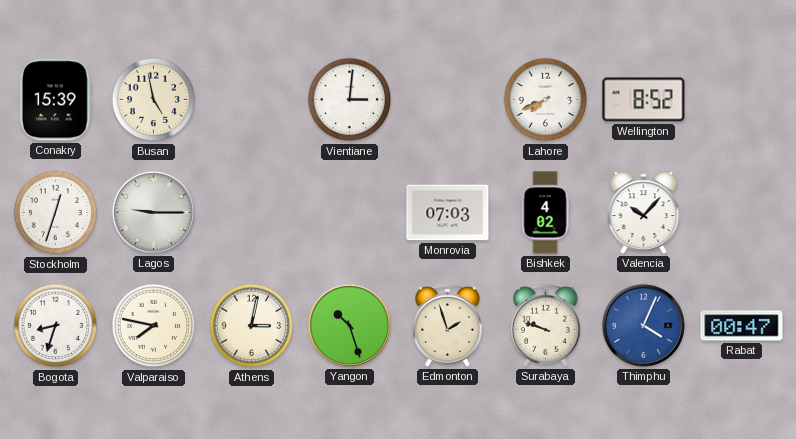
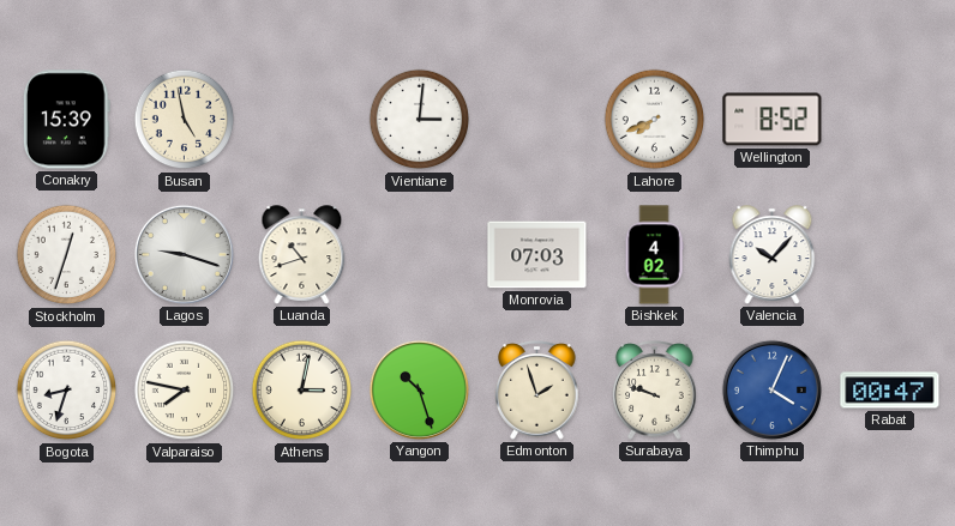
Lagos: 9:15 -> 9:18
Luanda: none -> 10:42
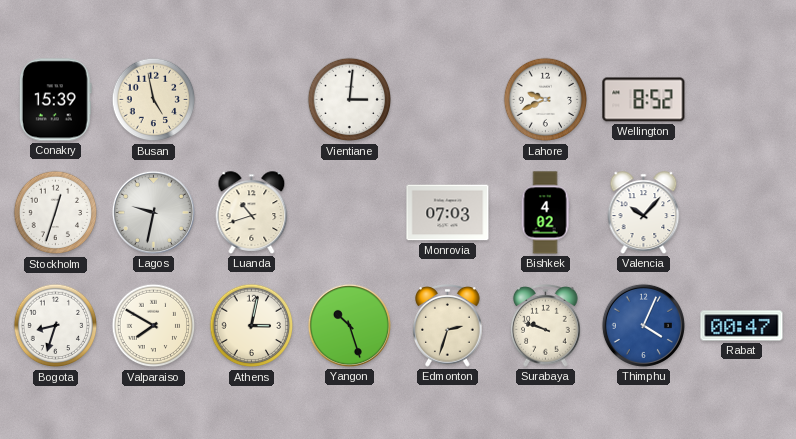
Lahore: 7:41 -> 9:41
Lagos: 9:18 -> 9:32
Valparaiso: 7:47 -> 7:50
Edmonton: 1:57 -> 2:33
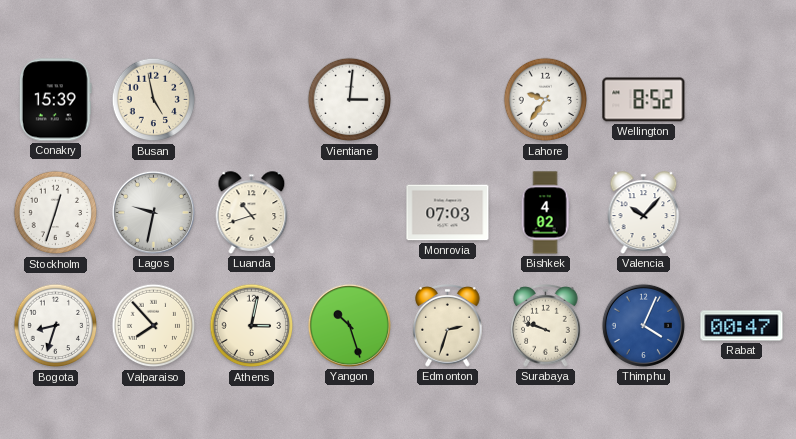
Lahore: 9:41 -> 9:36
Valparaiso: 7:50 -> 7:53
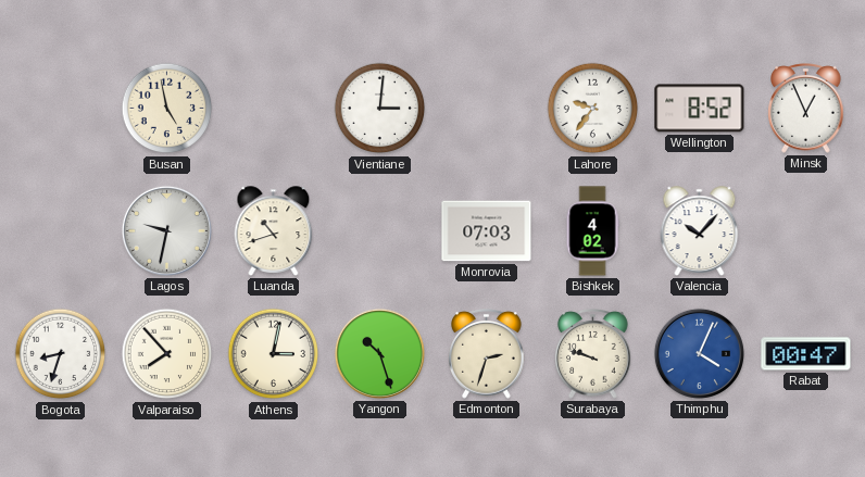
Conakry: 15:39 -> none
Minsk: none -> 12:56
Stockholm: 12:33 -> none
